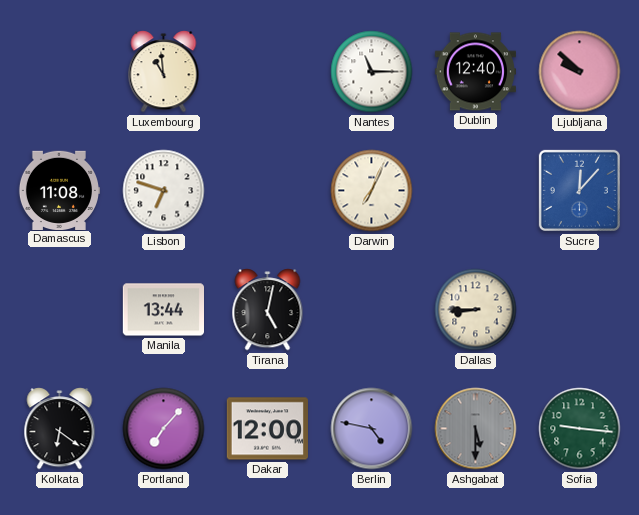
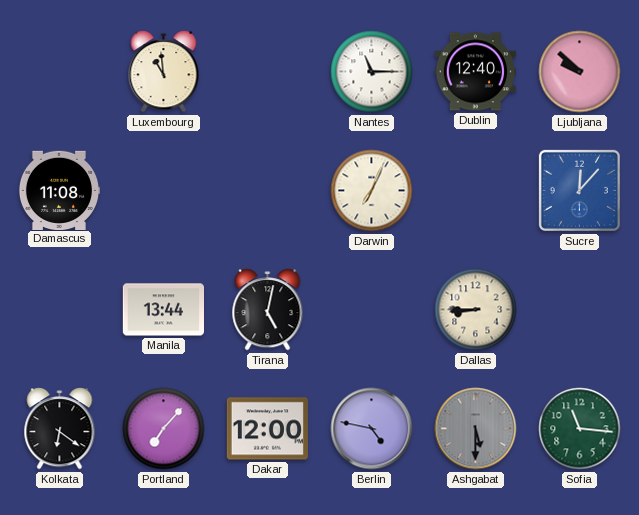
Lisbon: 6:48 -> none
Sofia: 9:16 -> 11:16
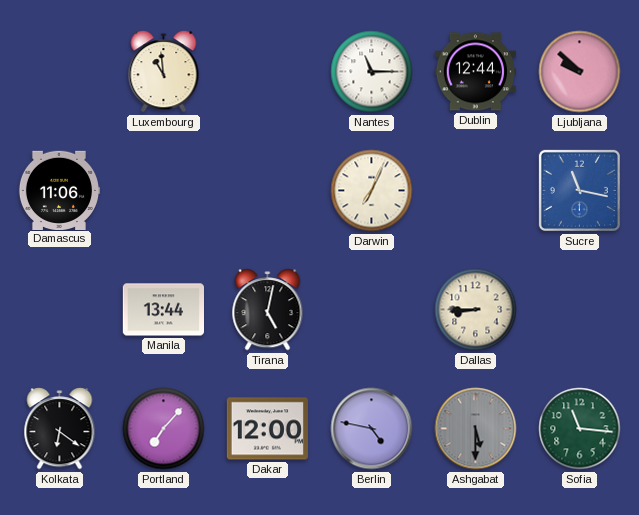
Dublin: 12:40 -> 12:44
Damascus: 11:08 -> 11:06
Sucre: 12:07 -> 11:17
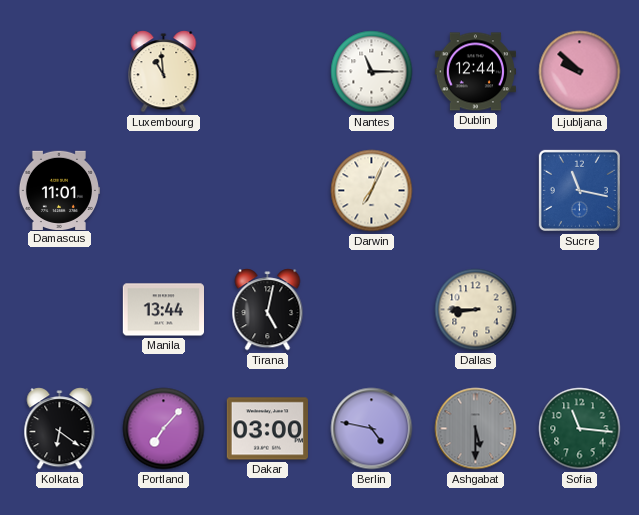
Damascus: 11:06 -> 11:01
Dakar: 12:00 -> 03:00
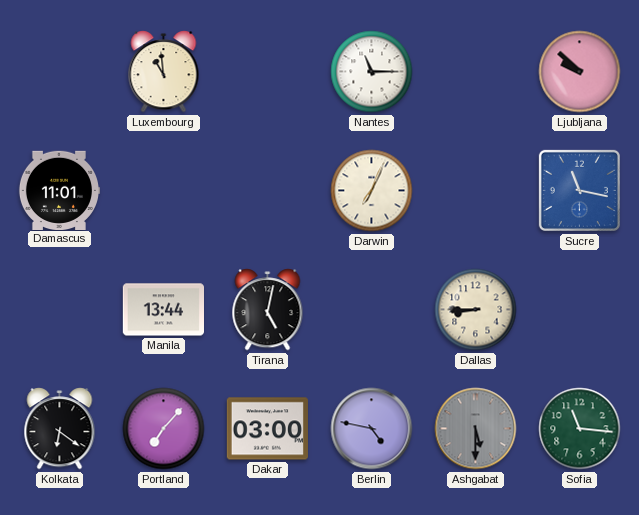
Dublin: 12:44 -> none
